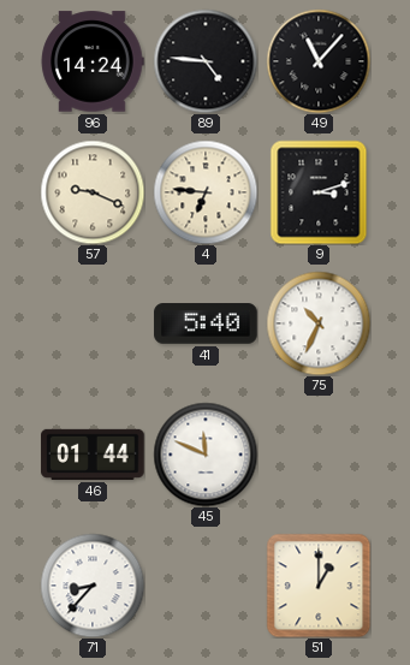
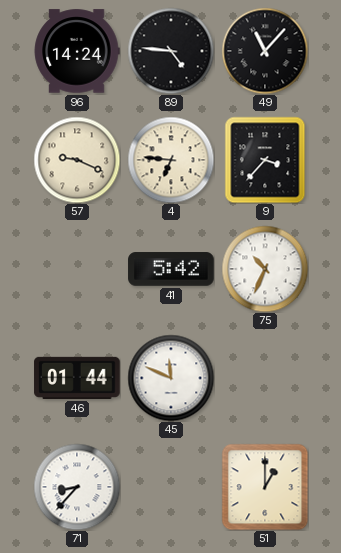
9: 3:12 -> 3:37
41: 5:40 -> 5:42
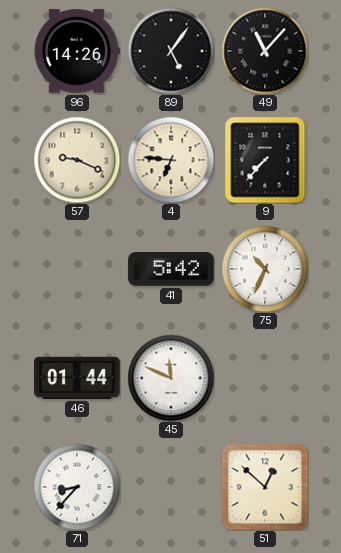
96: 14:24 -> 14:26
89: 4:46 -> 5:06
9: 3:37 -> 7:37
51: 1:00 -> 12:52
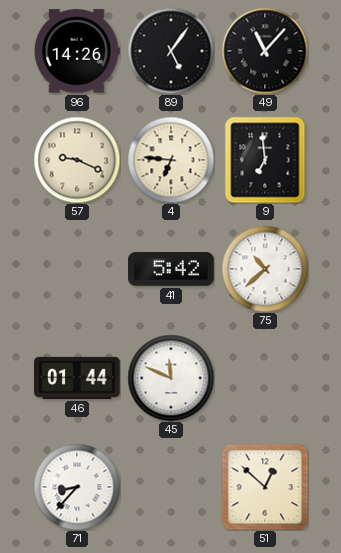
9: 7:37 -> 6:59
75: 10:34 -> 10:38
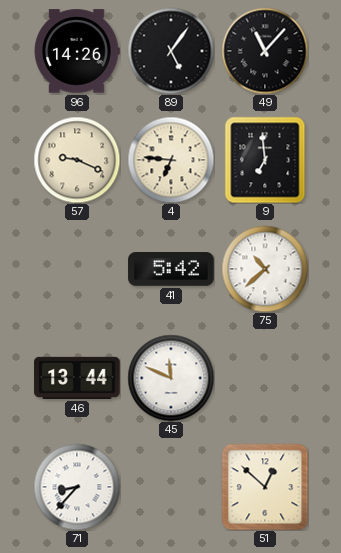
46: 01:44 -> 13:44
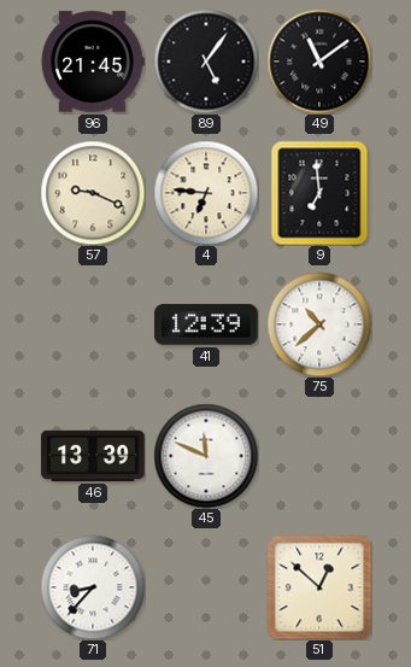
96: 14:26 -> 21:45
49: 11:07 -> 11:09
41: 5:42 -> 12:39
46: 13:44 -> 13:39
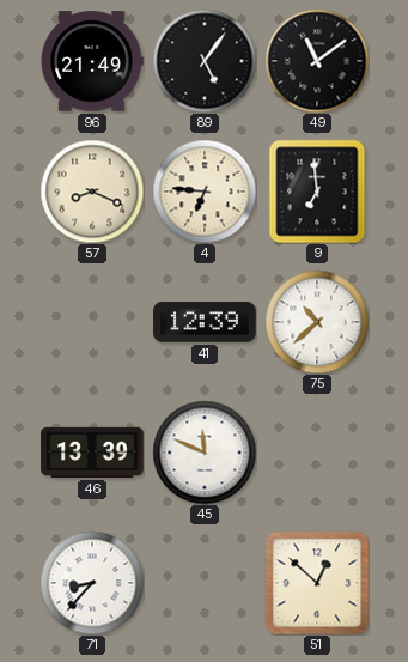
96: 21:45 -> 21:49
57: 9:19 -> 8:19
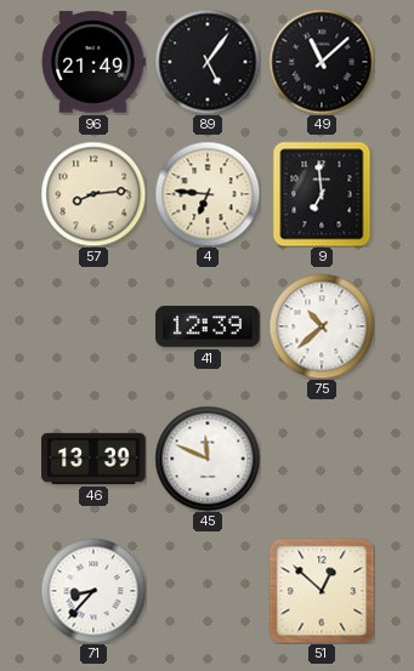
49: 11:09 -> 11:08
57: 8:19 -> 8:14
